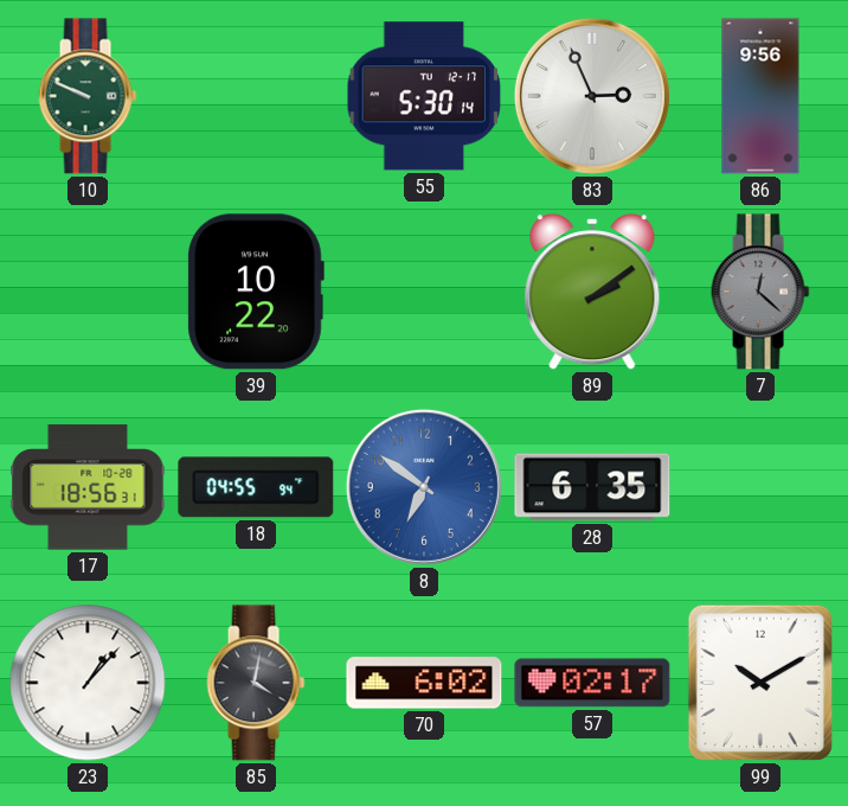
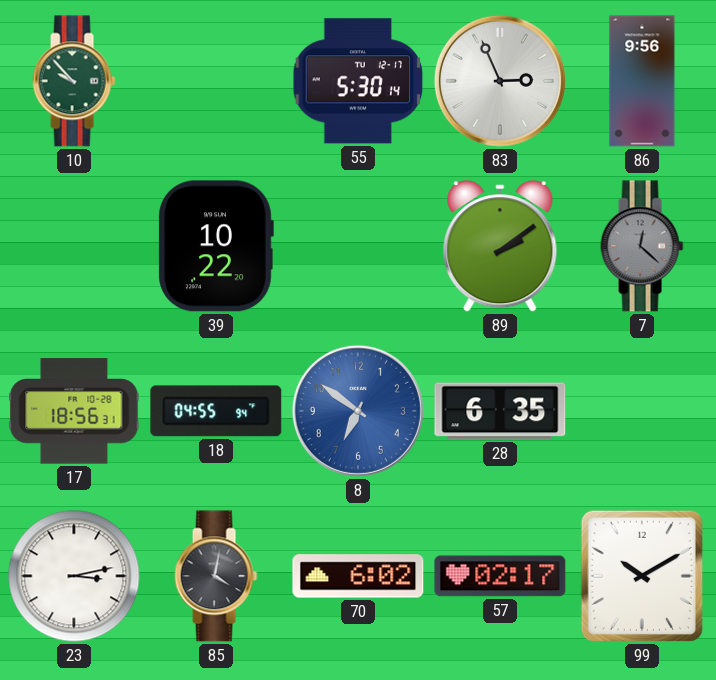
10: 9:49 -> 9:53
23: 1:07 -> 3:13
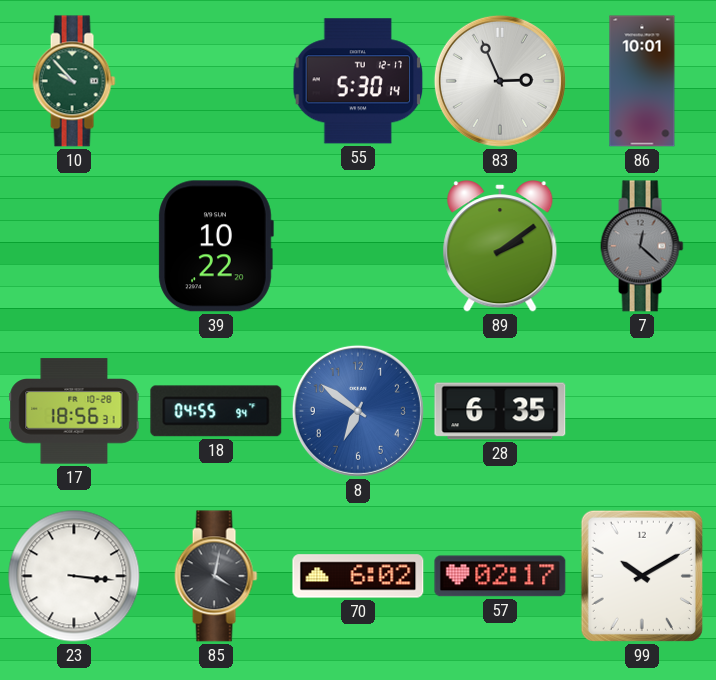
86: 9:56 -> 10:01
23: 3:13 -> 3:16
